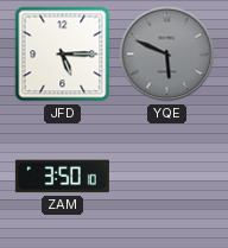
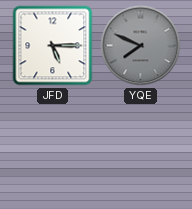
YQE: 5:49 -> 7:49
ZAM: 3:50 -> none
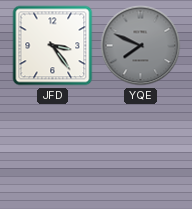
JFD: 5:15 -> 3:24
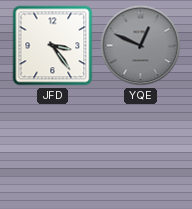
YQE: 7:49 -> 12:49
